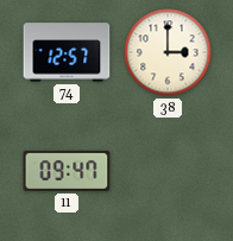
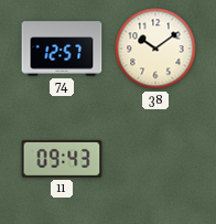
38: 3:00 -> 10:09
11: 09:47 -> 09:43
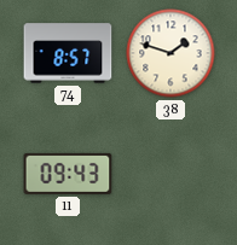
74: 12:57 -> 8:57
38: 10:09 -> 1:48
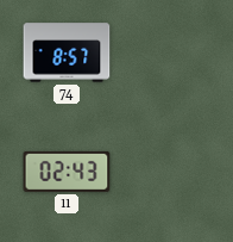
38: 1:48 -> none
11: 09:43 -> 02:43
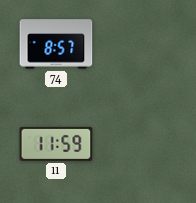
11: 02:43 -> 11:59
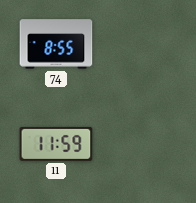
74: 8:57 -> 8:55
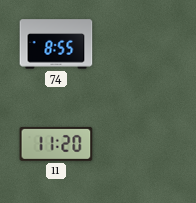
11: 11:59 -> 11:20
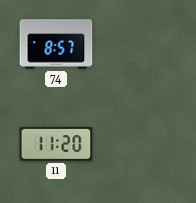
74: 8:55 -> 8:57
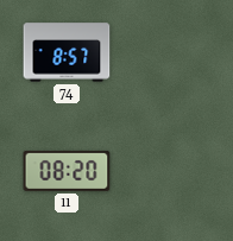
11: 11:20 -> 08:20
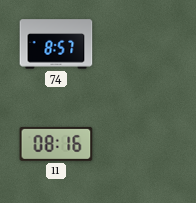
11: 08:20 -> 08:16
